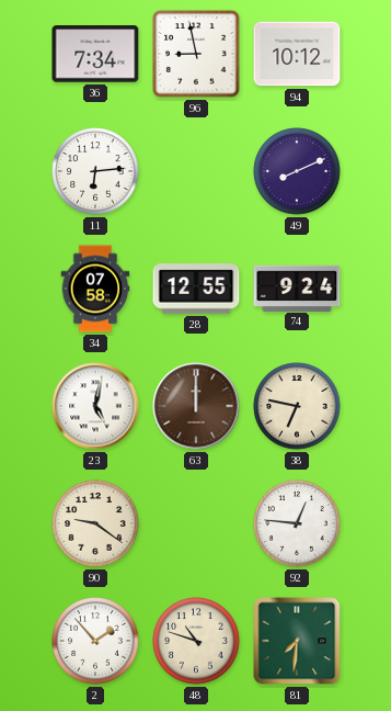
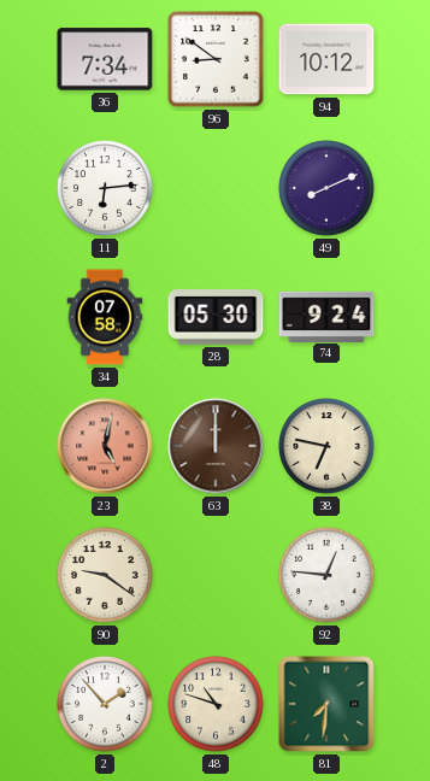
96: 8:58 -> 8:51
28: 12:55 -> 05:30
23 dial: white -> salmon
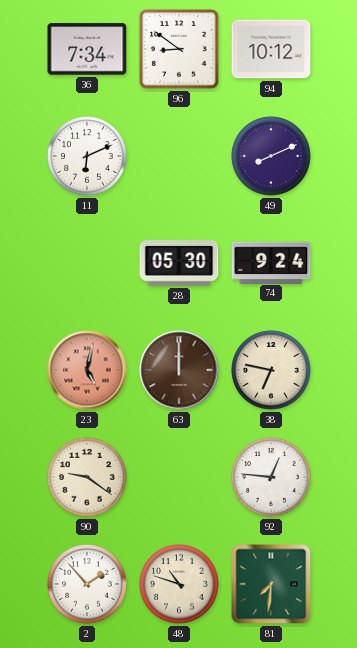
11: 6:14 -> 6:11
34: 07:58 -> none
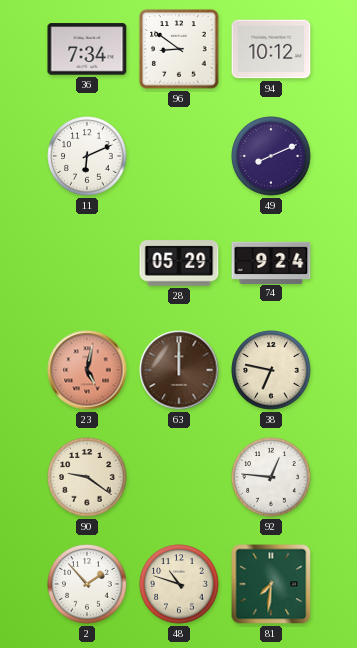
28: 05:30 -> 05:29
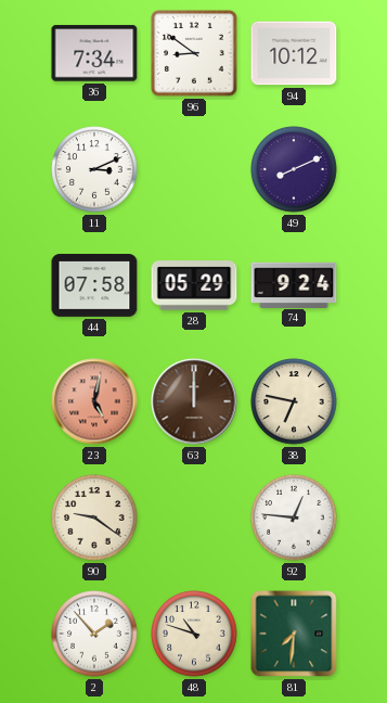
11: 6:11 -> 3:11
44: none -> 07:58
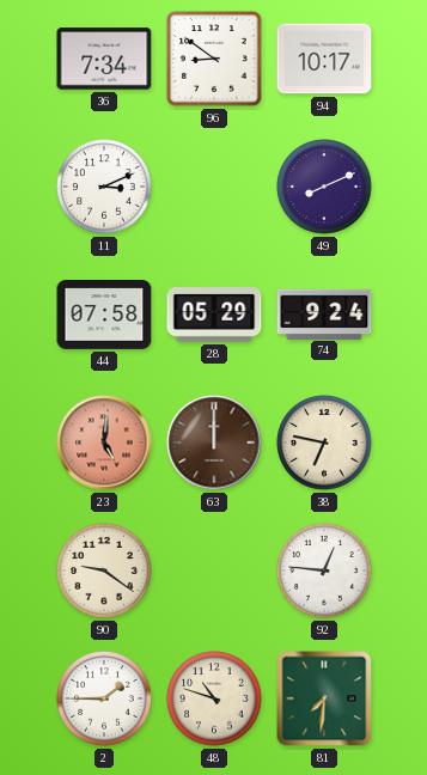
94: 10:12 -> 10:17
23: 5:02 -> 5:01
2: 1:53 -> 1:45
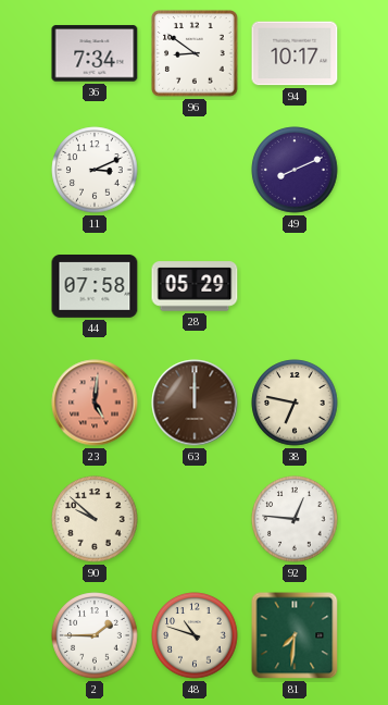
74: 9:24 -> none
90: 9:21 -> 9:52
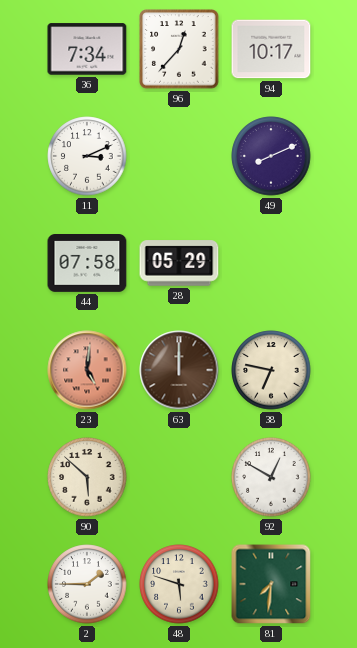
96: 8:51 -> 12:37
90: 9:52 -> 5:52
92: 12:46 -> 12:50
48: 10:48 -> 5:48
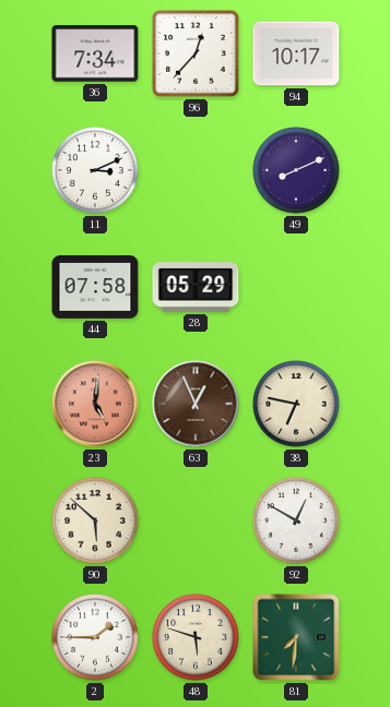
63: 12:00 -> 12:56
